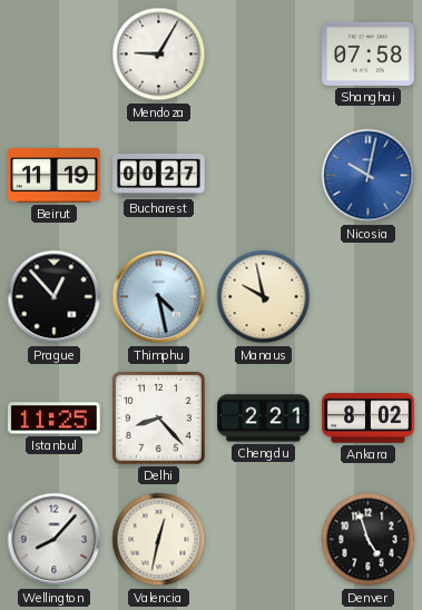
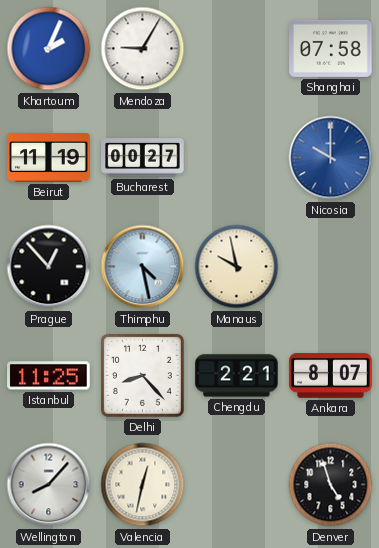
Khartoum: none -> 2:04
Nicosia: 10:02 -> 10:00
Ankara: 8:02 -> 8:07
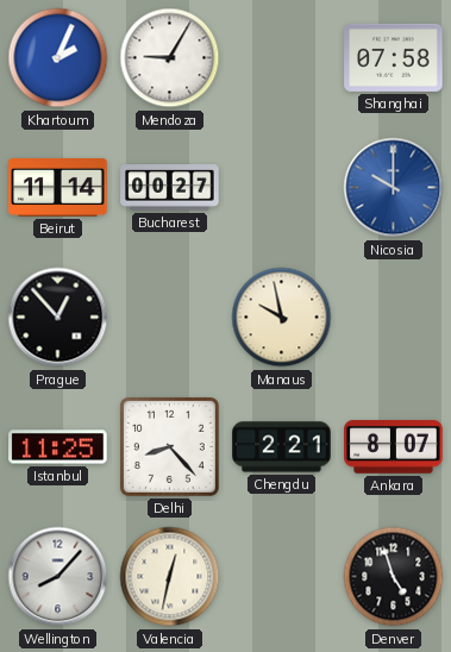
Beirut: 11:19 -> 11:14
Thimphu: 4:28 -> none
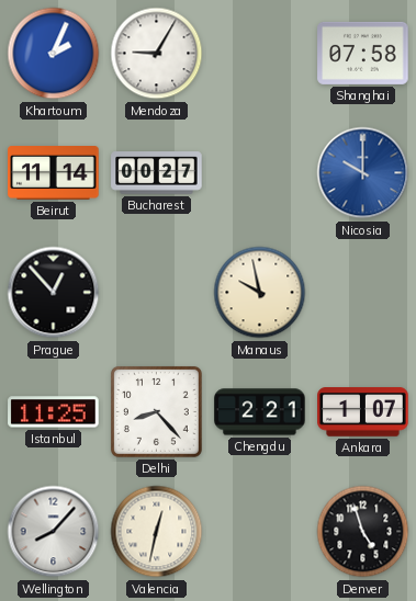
Ankara: 8:07 -> 1:07
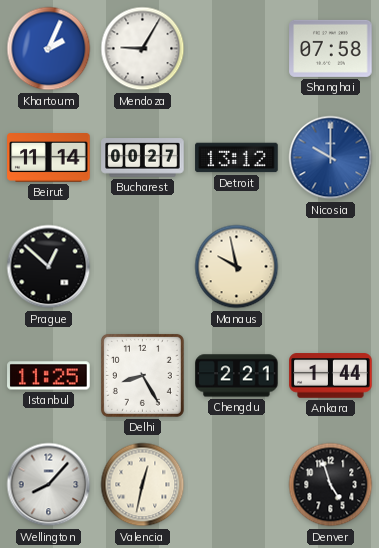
Detroit: none -> 13:12
Prague: 12:53 -> 12:52
Delhi: 8:23 -> 8:25
Ankara: 1:07 -> 1:44
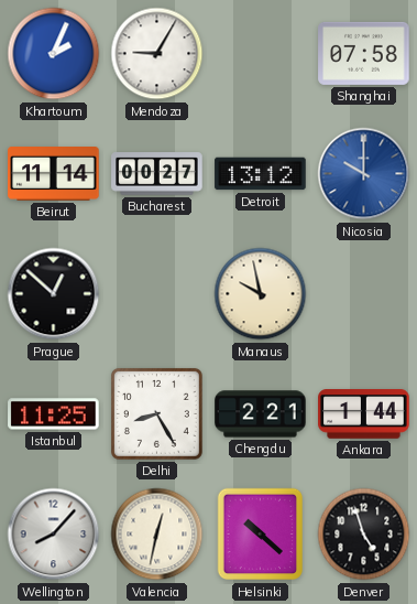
Helsinki: none -> 10:22
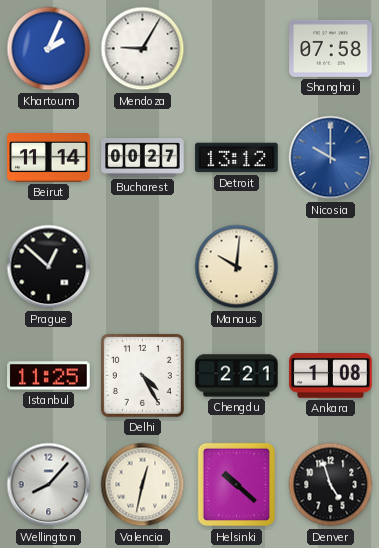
Manaus: 9:58 -> 10:01
Delhi: 8:25 -> 4:25
Ankara: 1:44 -> 1:08
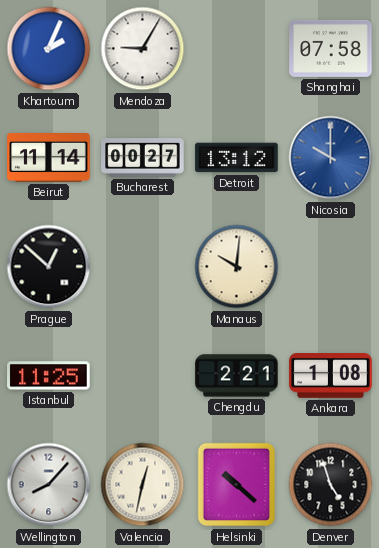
Delhi: 4:25 -> none
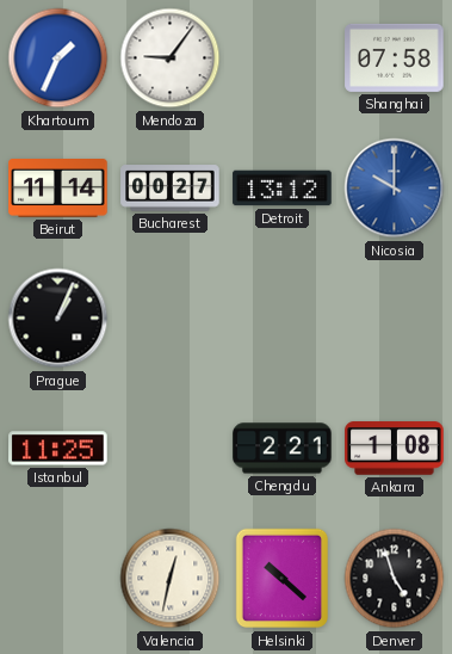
Khartoum: 2:04 -> 1:34
Mendoza: 9:05 -> 9:06
Prague: 12:52 -> 1:04
Manaus: 10:01 -> none
Wellington: 8:07 -> none
